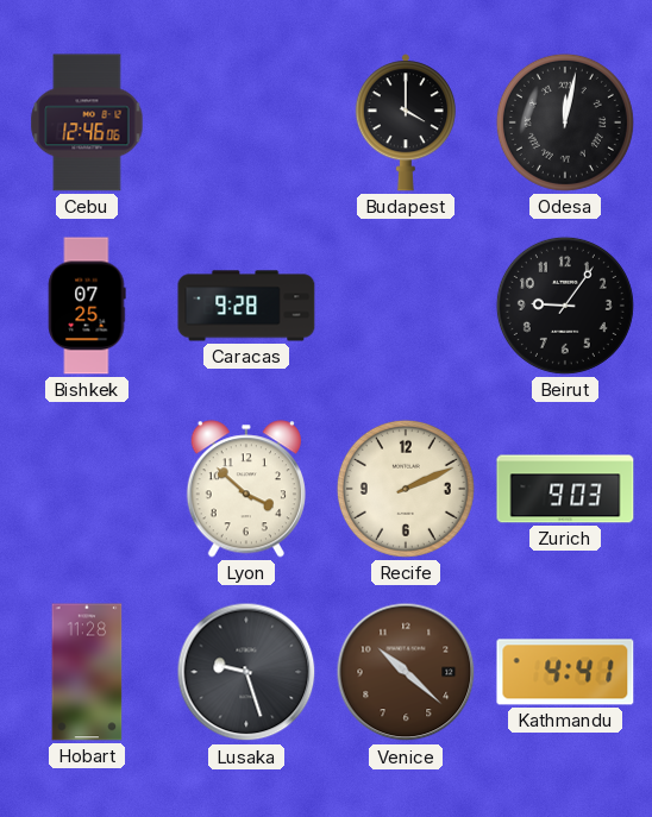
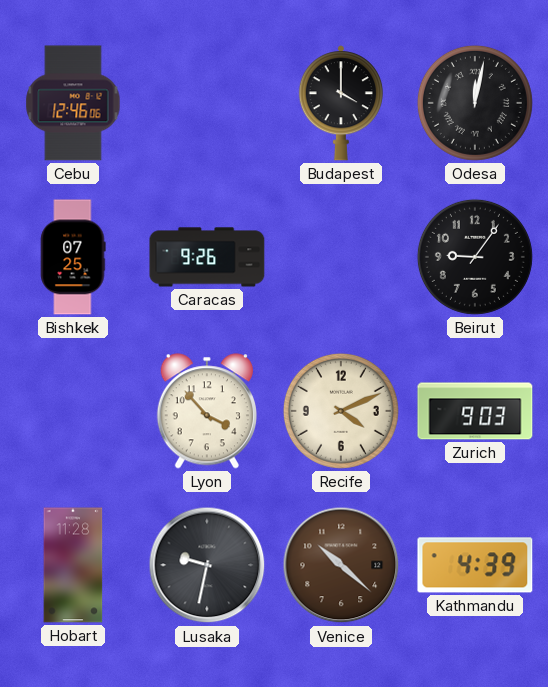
Caracas: 9:28 -> 9:26
Lyon: 3:52 -> 3:53
Recife: 2:11 -> 4:11
Lusaka: 9:27 -> 9:32
Kathmandu: 4:41 -> 4:39
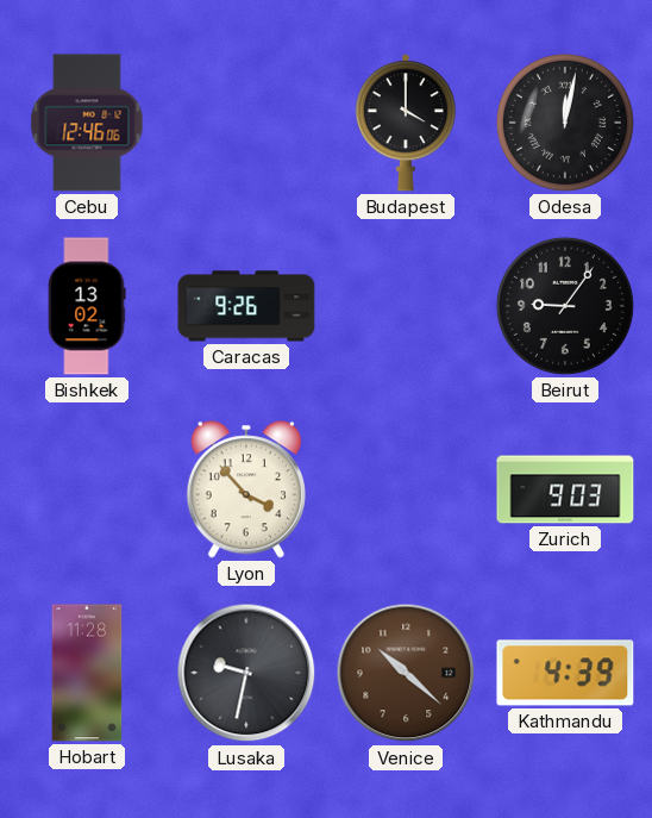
Bishkek: 07:25 -> 13:02
Recife: 4:11 -> none
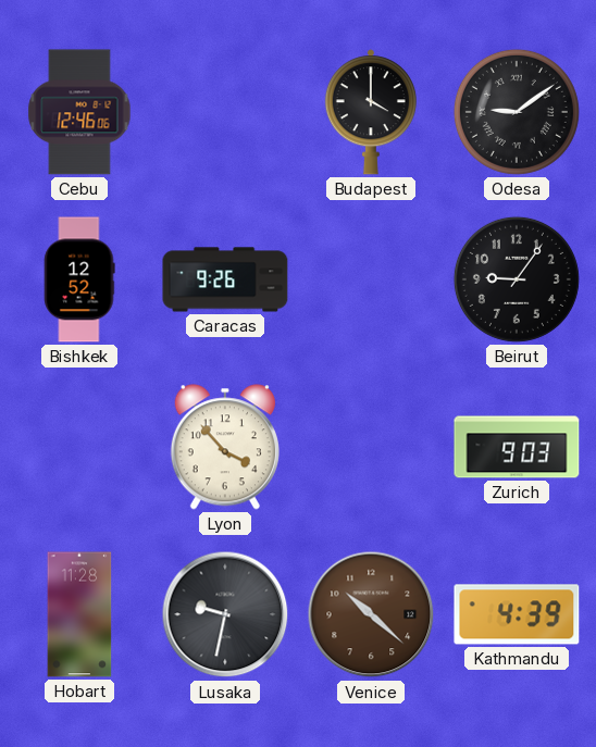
Odesa: 12:02 -> 9:09
Bishkek: 13:02 -> 12:52
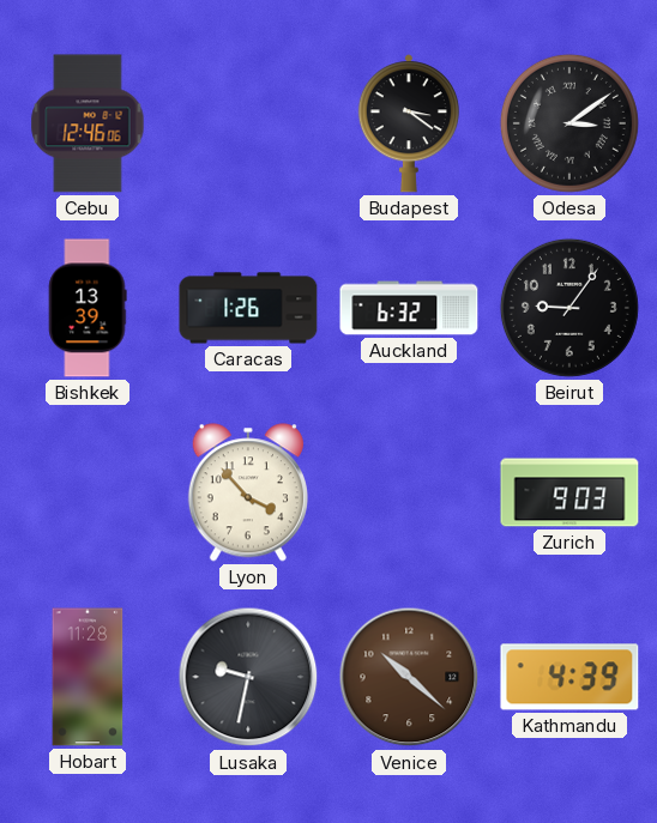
Budapest: 4:00 -> 3:21
Odesa: 9:09 -> 3:09
Bishkek: 12:52 -> 13:39
Caracas: 9:26 -> 1:26
Auckland: none -> 6:32
